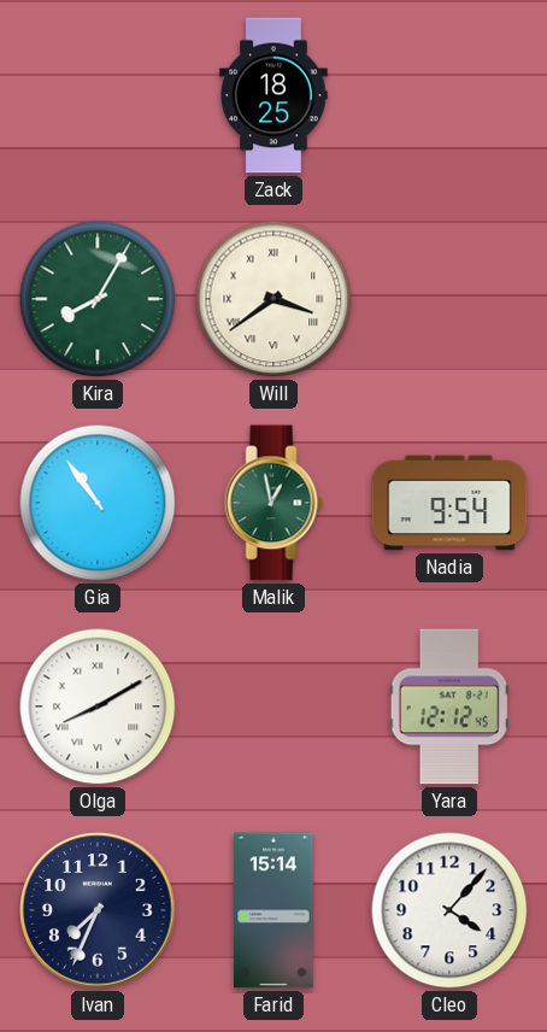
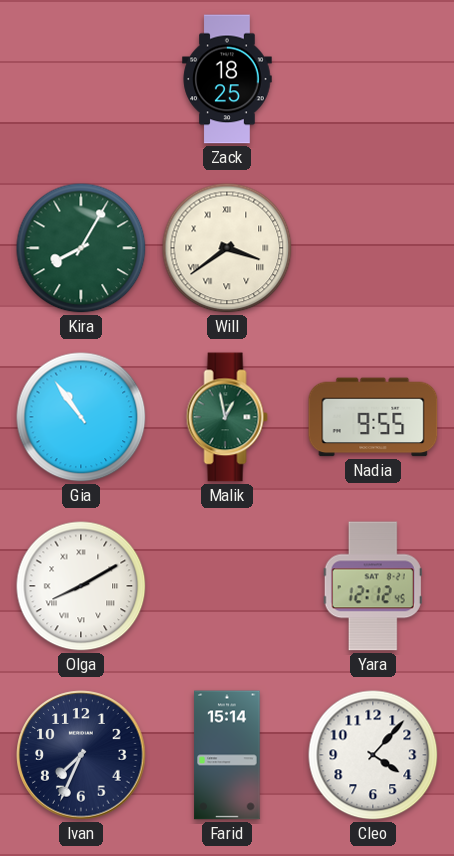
Nadia: 9:54 -> 9:55
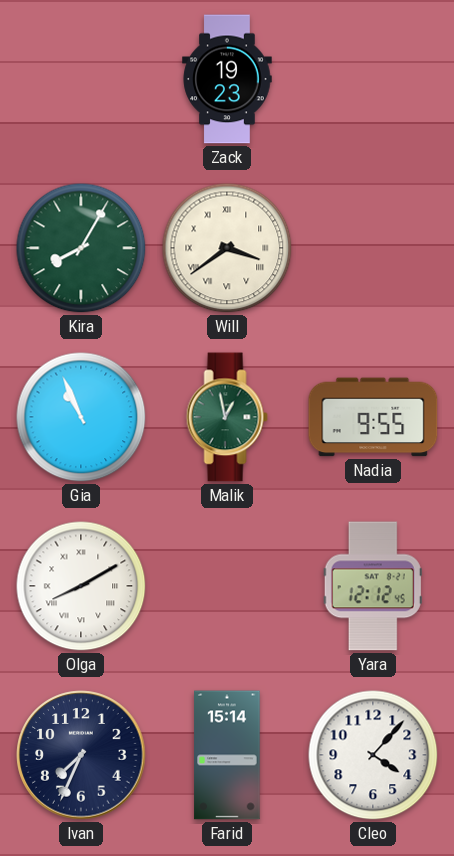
Zack: 18:25 -> 19:23
Gia: 10:54 -> 10:56
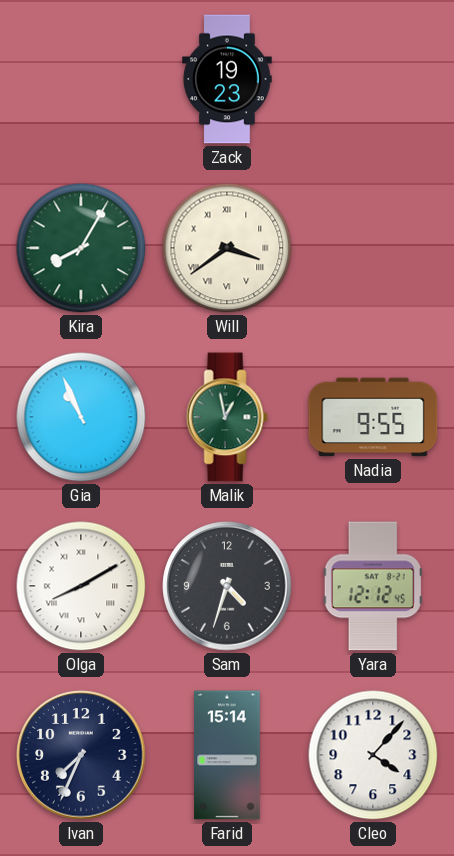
Sam: none -> 4:33
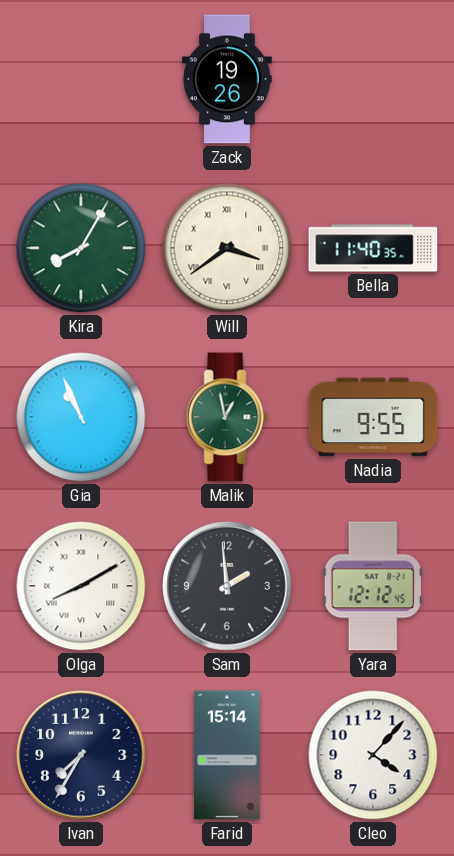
Zack: 19:23 -> 19:26
Bella: none -> 11:40
Sam: 4:33 -> 1:59
Ivan: 7:34 -> 7:35
